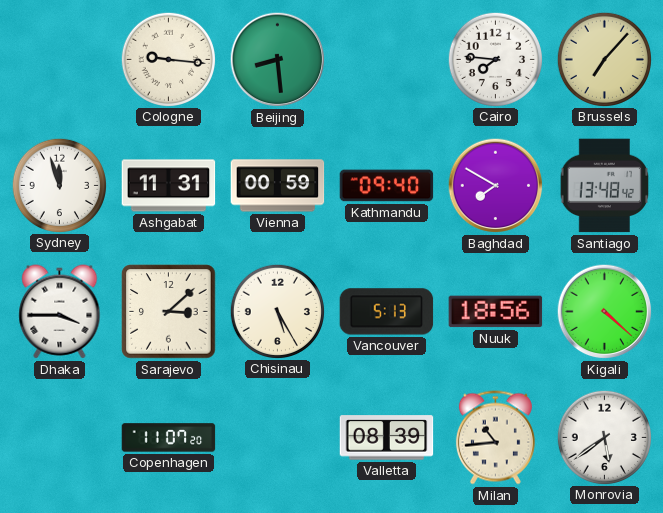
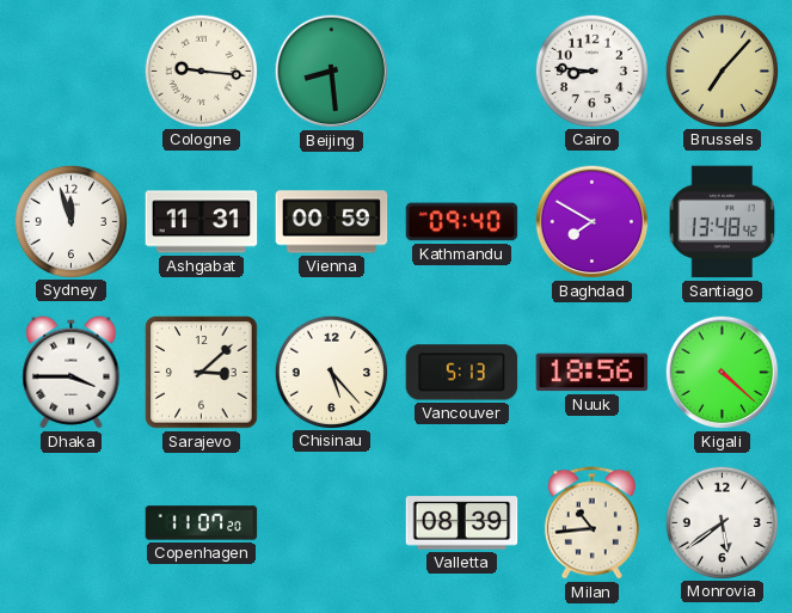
Cairo: 7:46 -> 8:46
Chisinau: 5:25 -> 5:23
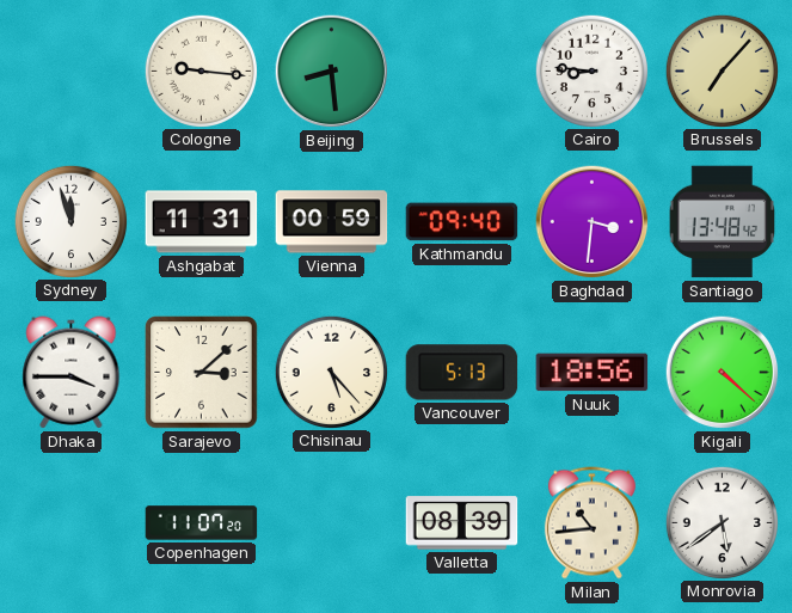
Baghdad: 7:50 -> 3:31
